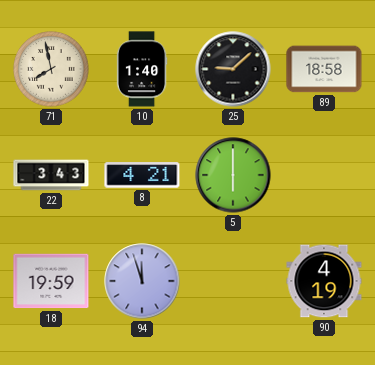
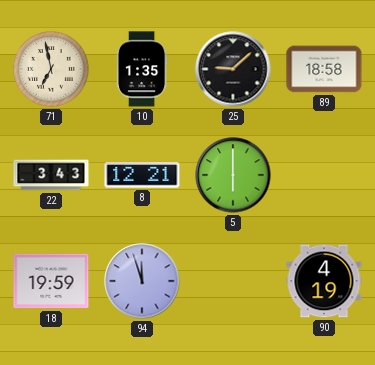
71: 7:58 -> 6:58
10: 1:40 -> 1:35
8: 4:21 -> 12:21
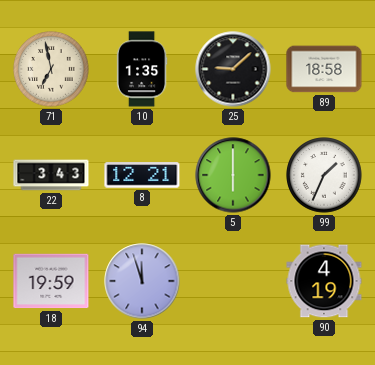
99: none -> 1:34
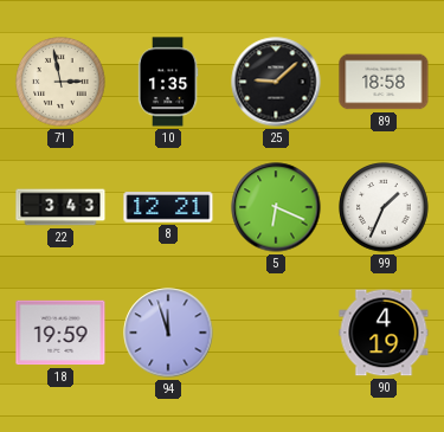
71: 6:58 -> 2:58
5: 6:00 -> 6:19
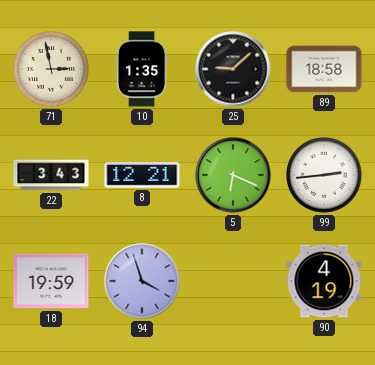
99: 1:34 -> 2:44
94: 11:57 -> 3:57
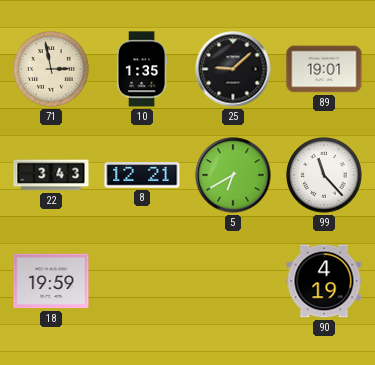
89: 18:58 -> 19:01
5: 6:19 -> 6:40
99: 2:44 -> 11:23
94: 3:57 -> none
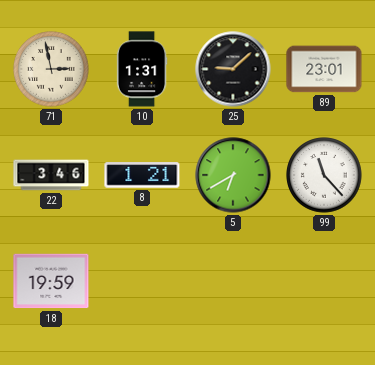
10: 1:35 -> 1:31
89: 19:01 -> 23:01
22: 3:43 -> 3:46
8: 12:21 -> 1:21
90: 4:19 -> none
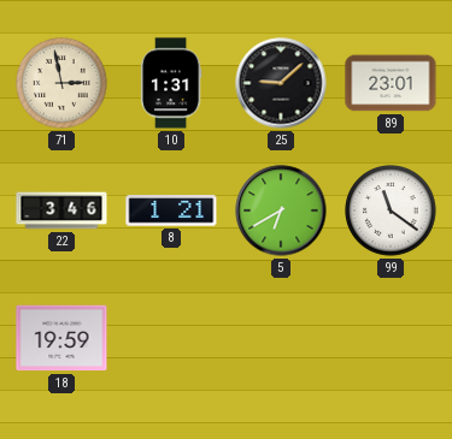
99: 11:23 -> 11:21
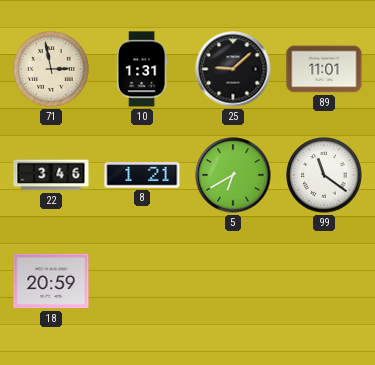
89: 23:01 -> 11:01
18: 19:59 -> 20:59
